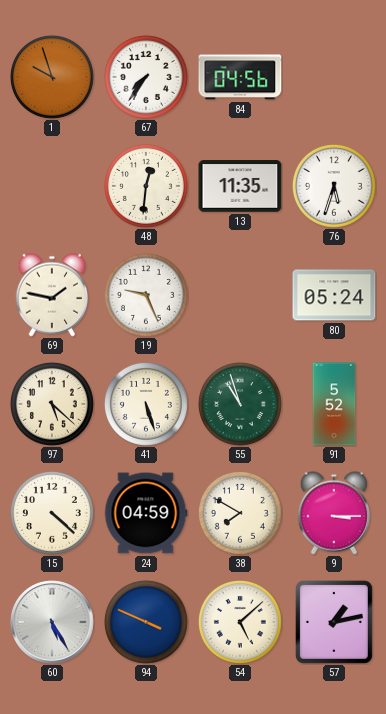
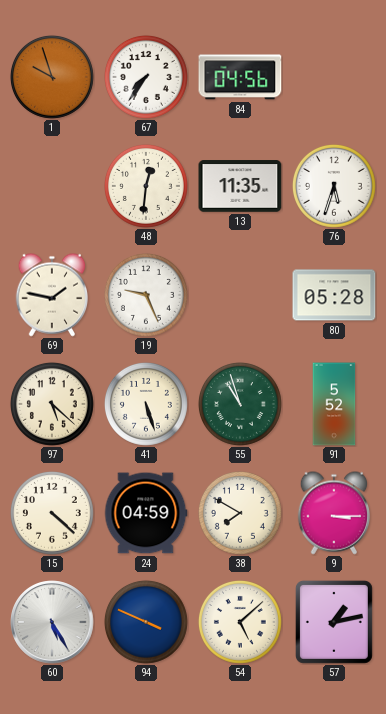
80: 05:24 -> 05:28
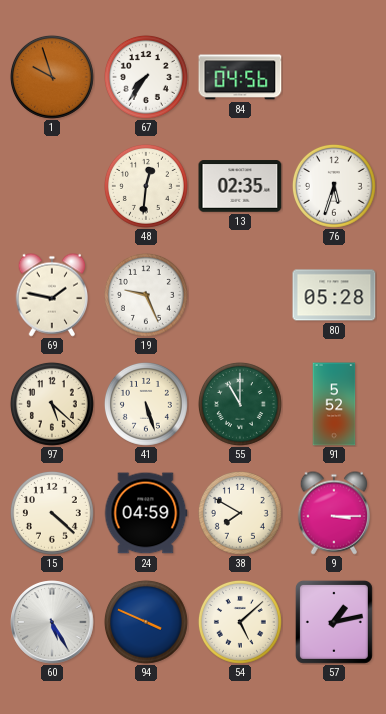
13: 11:35 -> 02:35
55: 10:57 -> 11:00
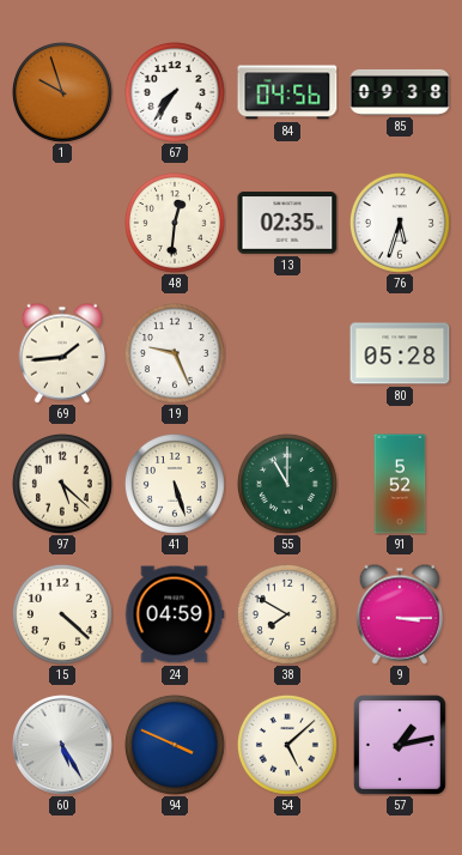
85: none -> 09:38
69: 1:47 -> 1:44
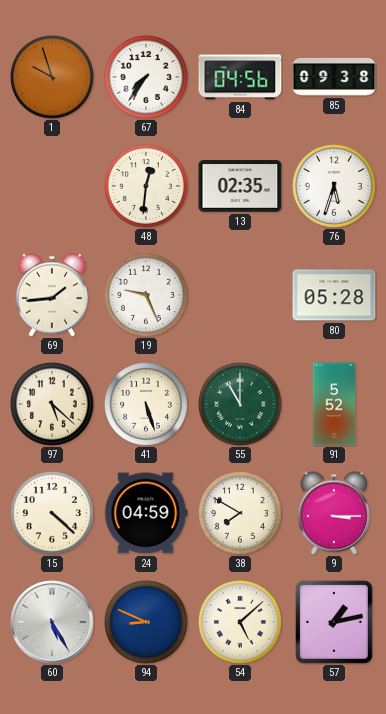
94: 3:49 -> 8:49
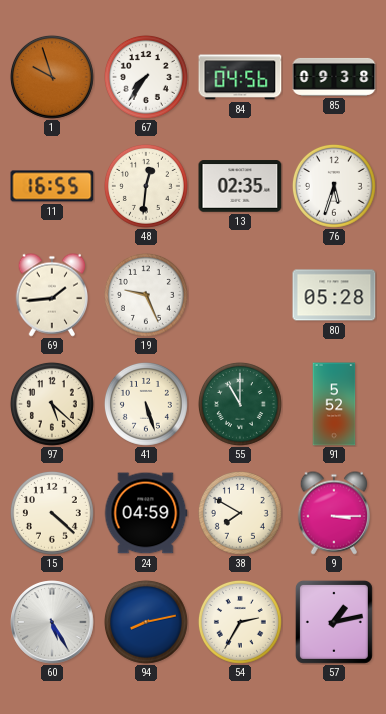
11: none -> 16:55
94: 8:49 -> 8:13
54: 5:08 -> 2:35
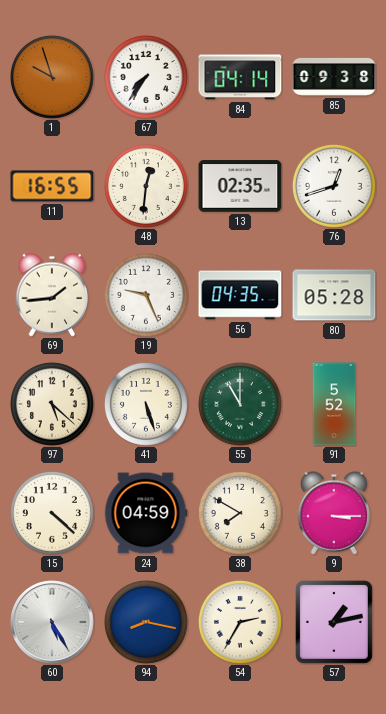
84: 04:56 -> 04:14
76: 5:33 -> 12:42
56: none -> 04:35
94: 8:13 -> 8:17
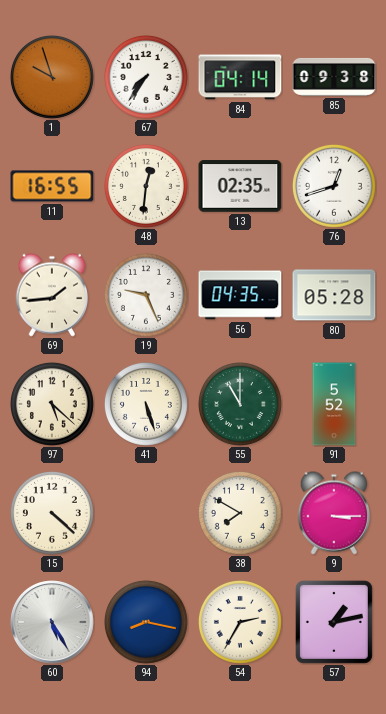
24: 04:59 -> none
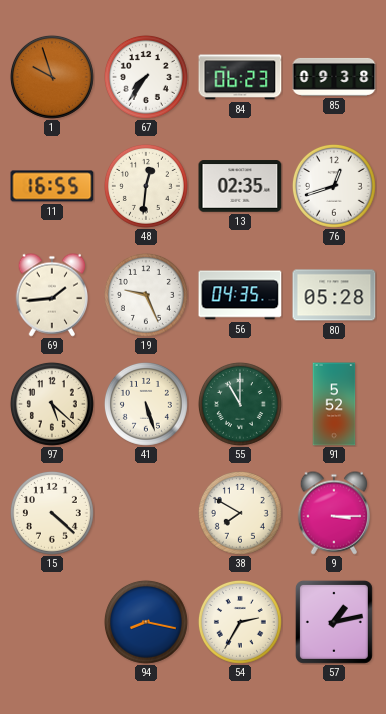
84: 04:14 -> 06:23
60: 5:25 -> none
